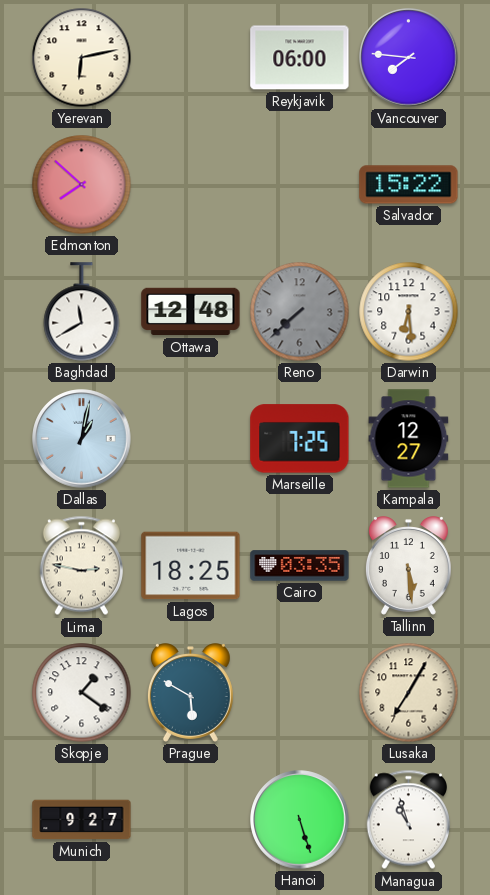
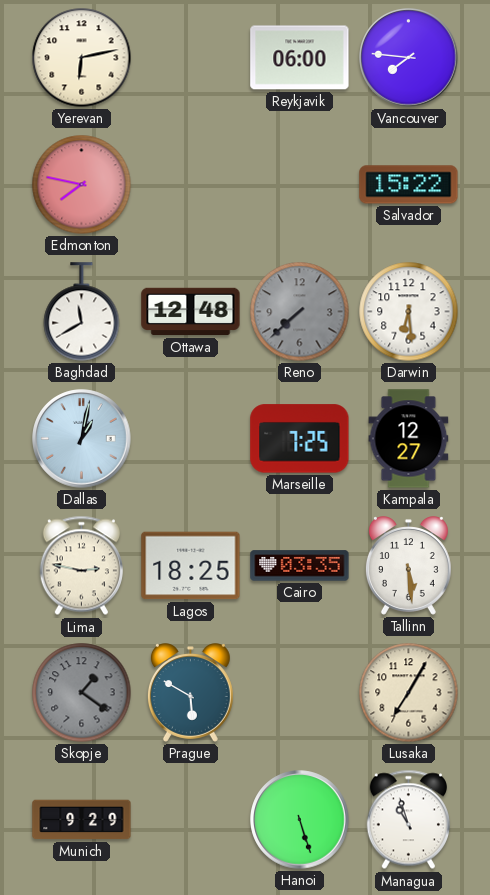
Edmonton: 7:52 -> 7:47
Skopje dial: white -> grey
Munich: 9:27 -> 9:29
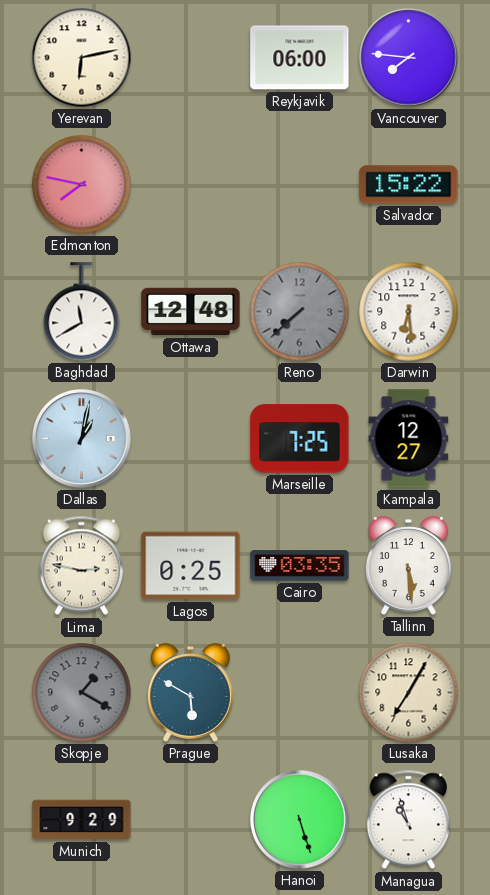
Lagos: 18:25 -> 0:25
Skopje: 1:21 -> 1:20
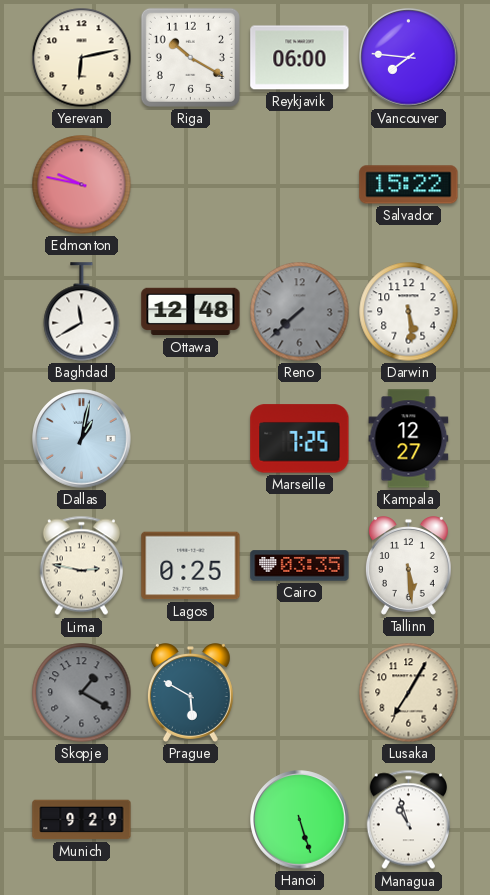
Riga: none -> 10:20
Edmonton: 7:47 -> 9:47
Darwin: 6:29 -> 5:29
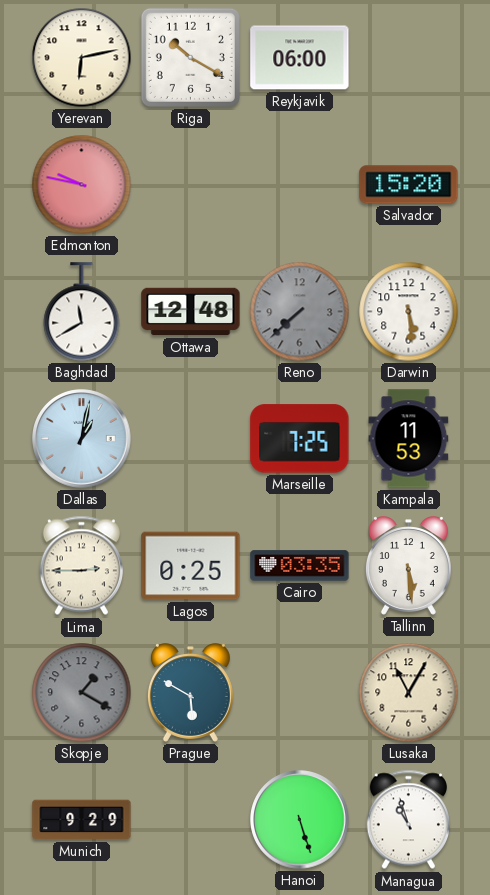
Vancouver: 7:46 -> none
Salvador: 15:22 -> 15:20
Kampala: 12:27 -> 11:53
Lima: 2:47 -> 2:45
Lusaka: 7:05 -> 11:05
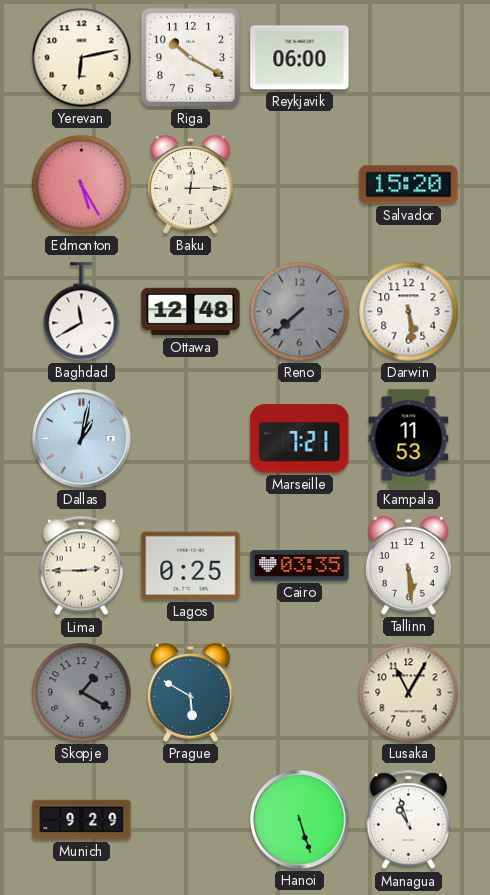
Edmonton: 9:47 -> 5:25
Baku: none -> 12:15
Marseille: 7:25 -> 7:21
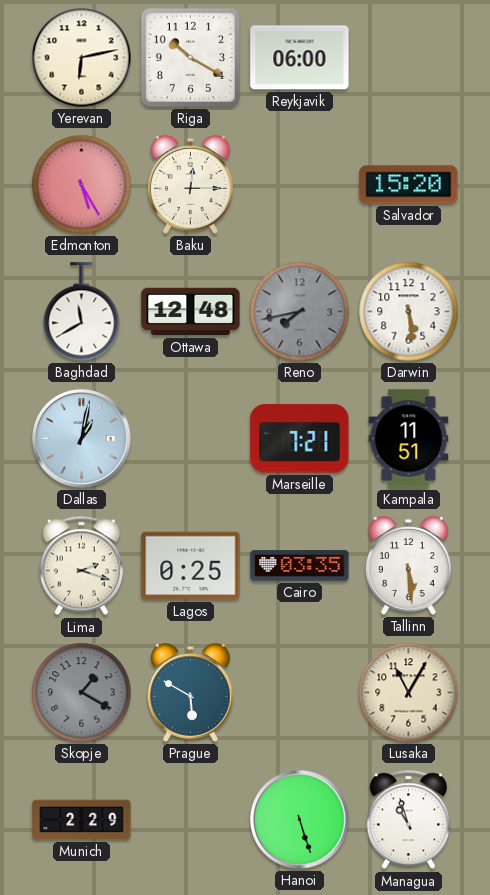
Reno: 7:38 -> 7:43
Kampala: 11:53 -> 11:51
Lima: 2:45 -> 2:18
Munich: 9:29 -> 2:29
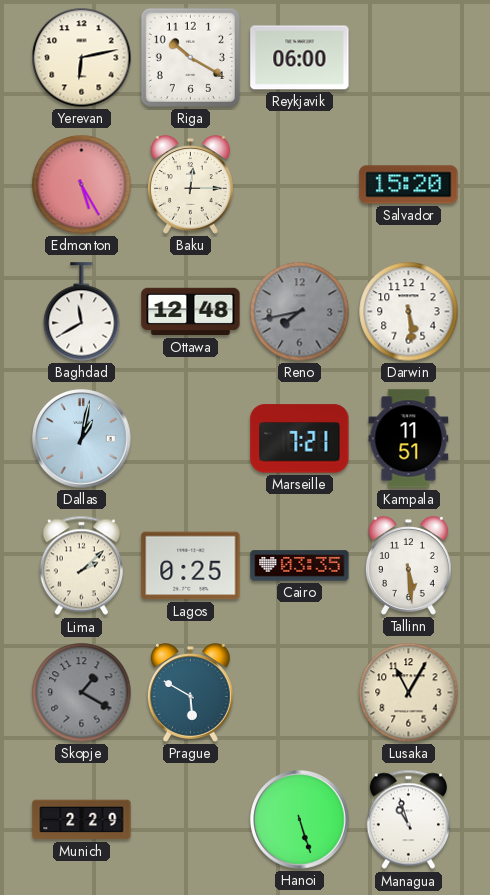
Lima: 2:18 -> 2:08
